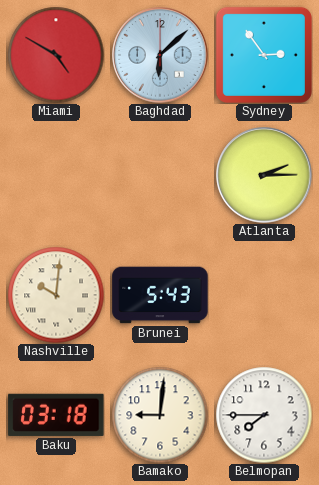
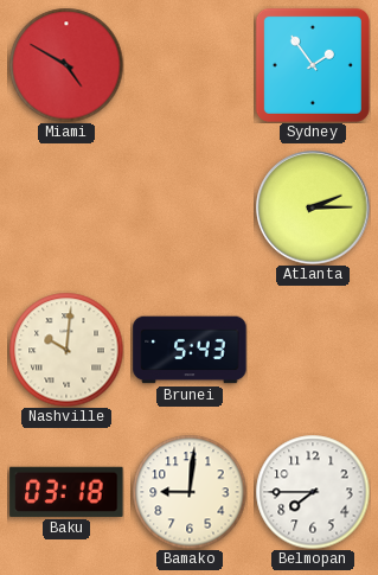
Baghdad: 6:08 -> none
Sydney: 2:54 -> 1:54
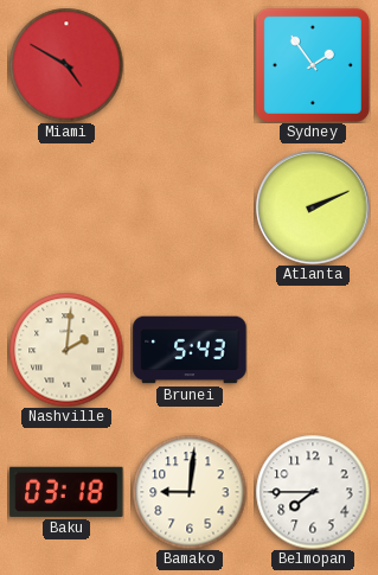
Atlanta: 2:15 -> 2:11
Nashville: 10:01 -> 2:01
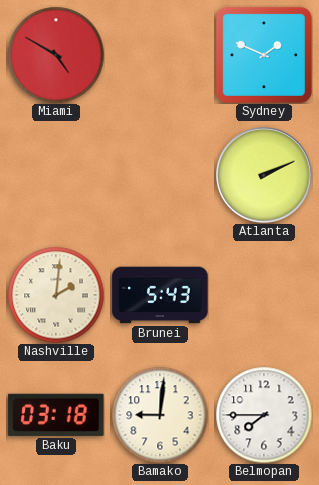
Sydney: 1:54 -> 1:49
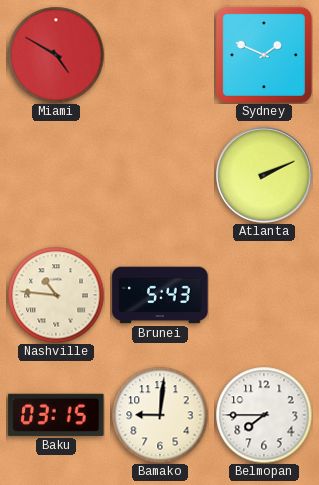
Nashville: 2:01 -> 10:46
Baku: 03:18 -> 03:15
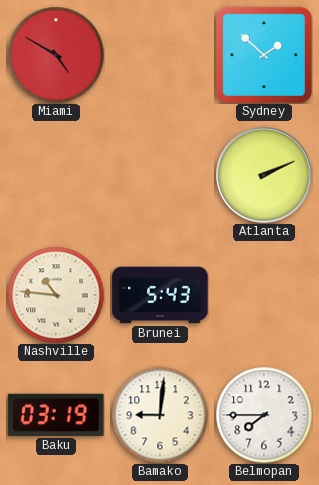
Sydney: 1:49 -> 1:52
Baku: 03:15 -> 03:19
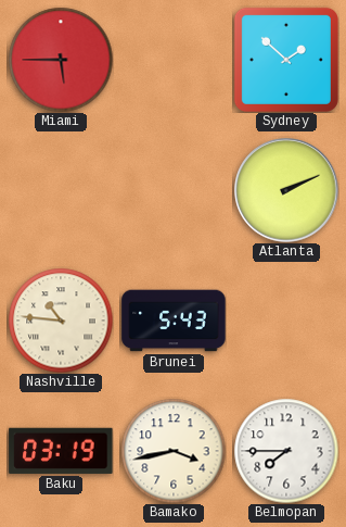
Miami: 4:50 -> 5:45
Bamako: 9:01 -> 3:43
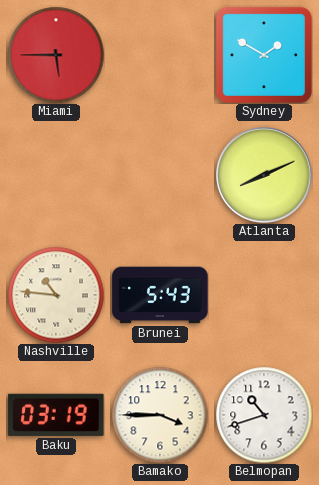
Sydney: 1:52 -> 1:50
Atlanta: 2:11 -> 8:11
Bamako: 3:43 -> 3:45
Belmopan: 7:45 -> 10:42
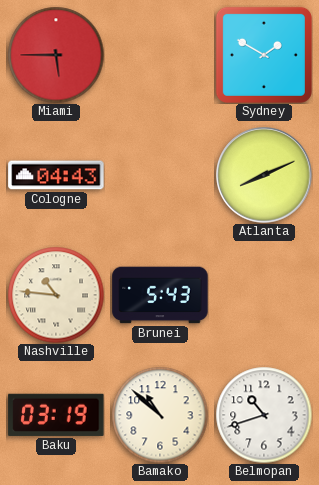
Cologne: none -> 04:43
Bamako: 3:45 -> 10:52
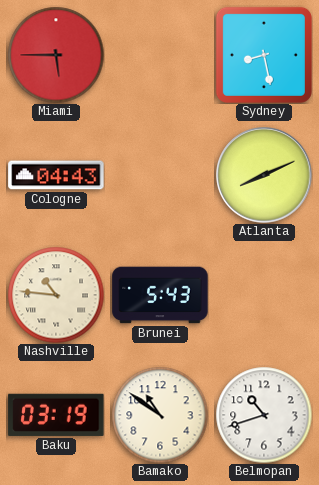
Sydney: 1:50 -> 8:28
Bamako: 10:52 -> 10:51
